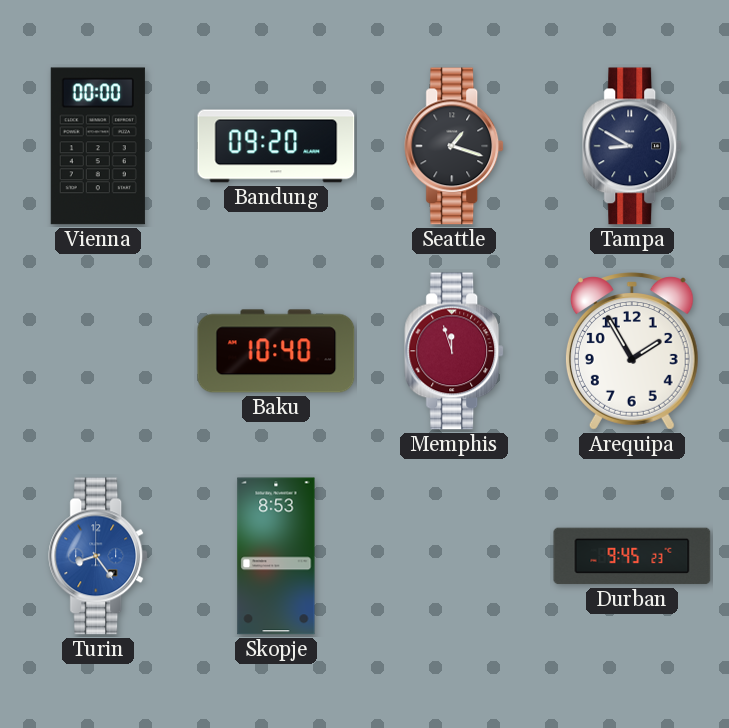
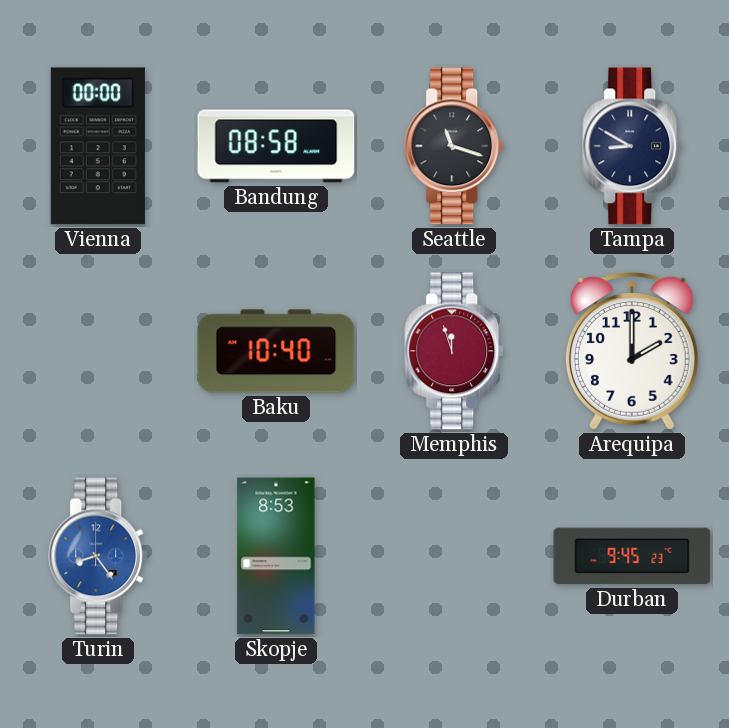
Bandung: 09:20 -> 08:58
Seattle: 1:18 -> 11:18
Arequipa: 1:55 -> 2:00
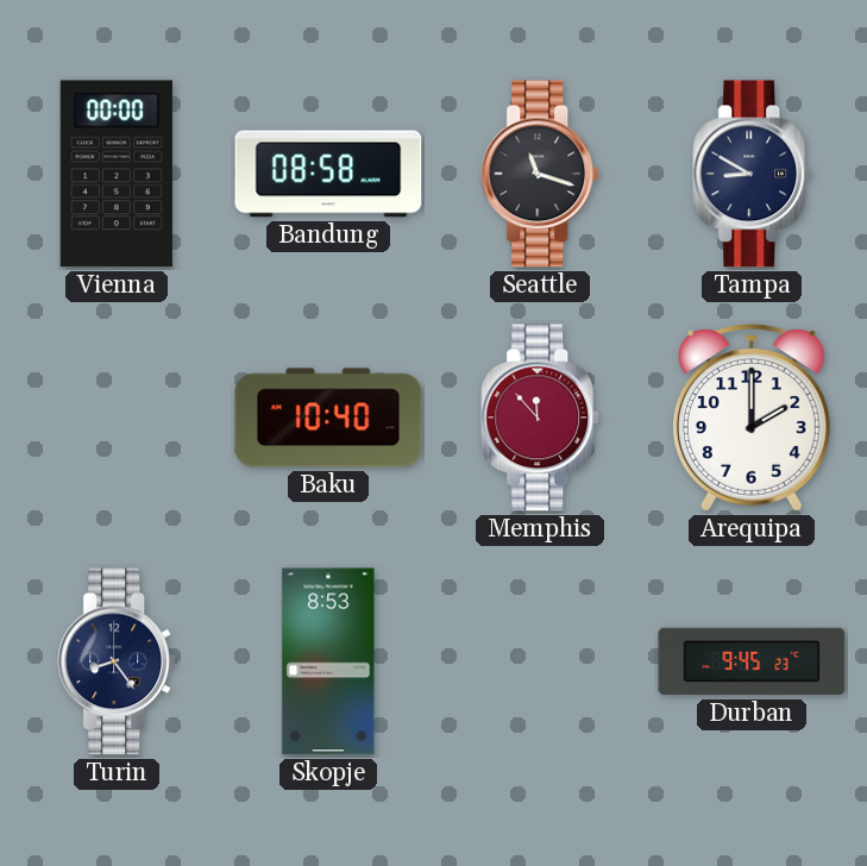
Memphis: 11:57 -> 11:53
Turin dial: blue -> navy
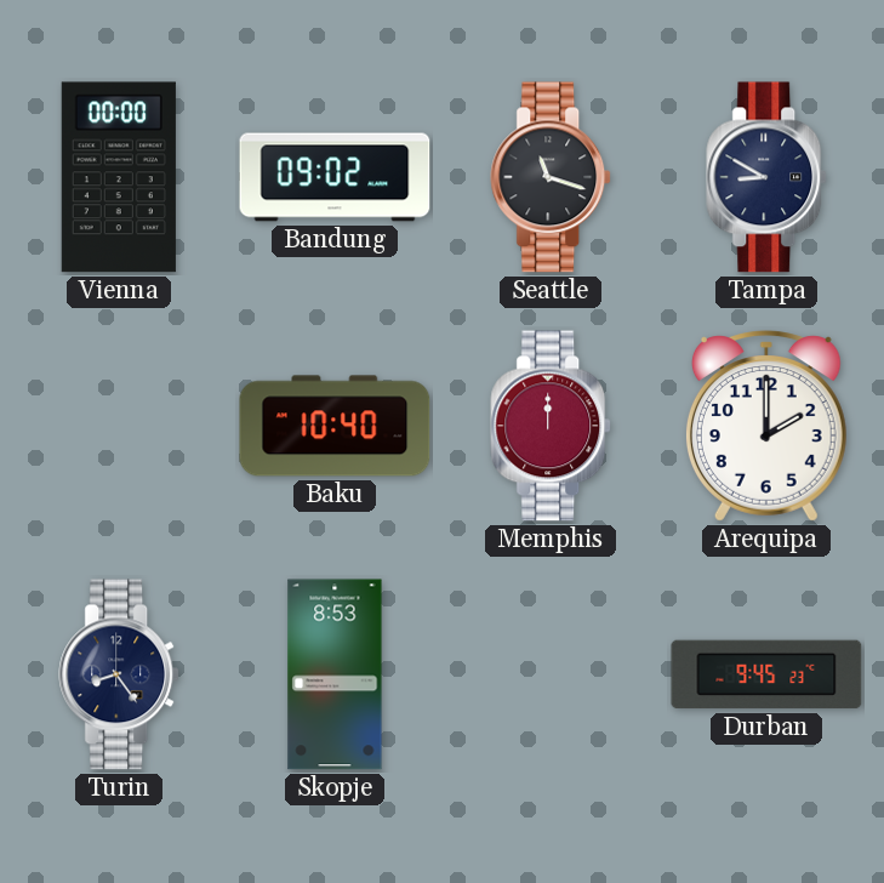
Bandung: 08:58 -> 09:02
Memphis: 11:53 -> 12:00
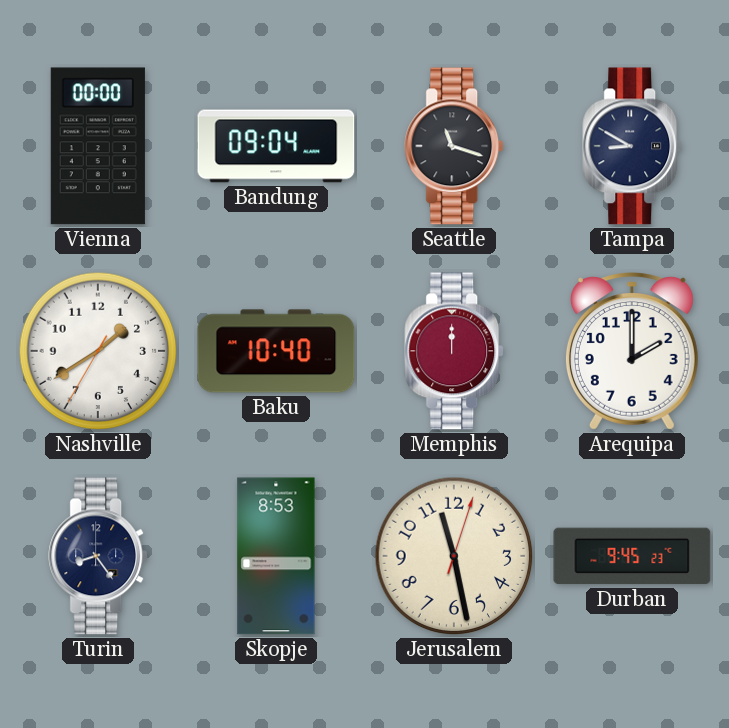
Bandung: 09:02 -> 09:04
Nashville: none -> 1:39
Jerusalem: none -> 11:28
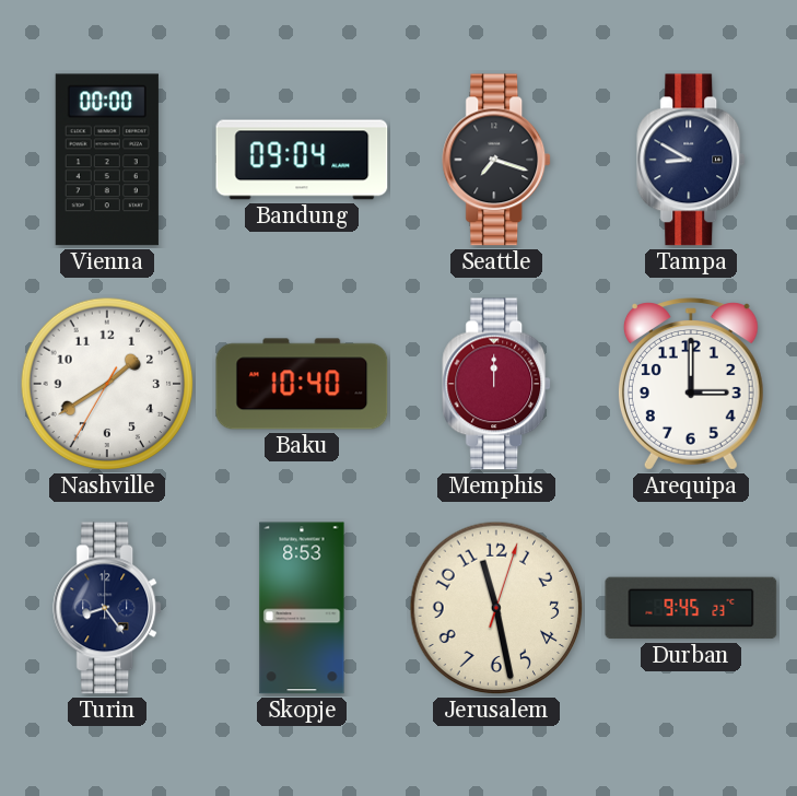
Seattle: 11:18 -> 7:18
Arequipa: 2:00 -> 3:00
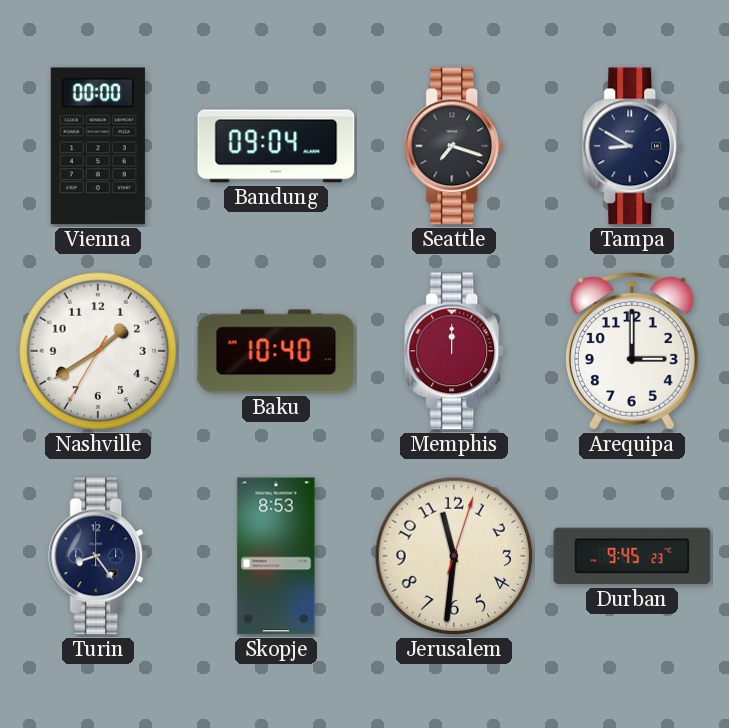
Jerusalem: 11:28 -> 11:31
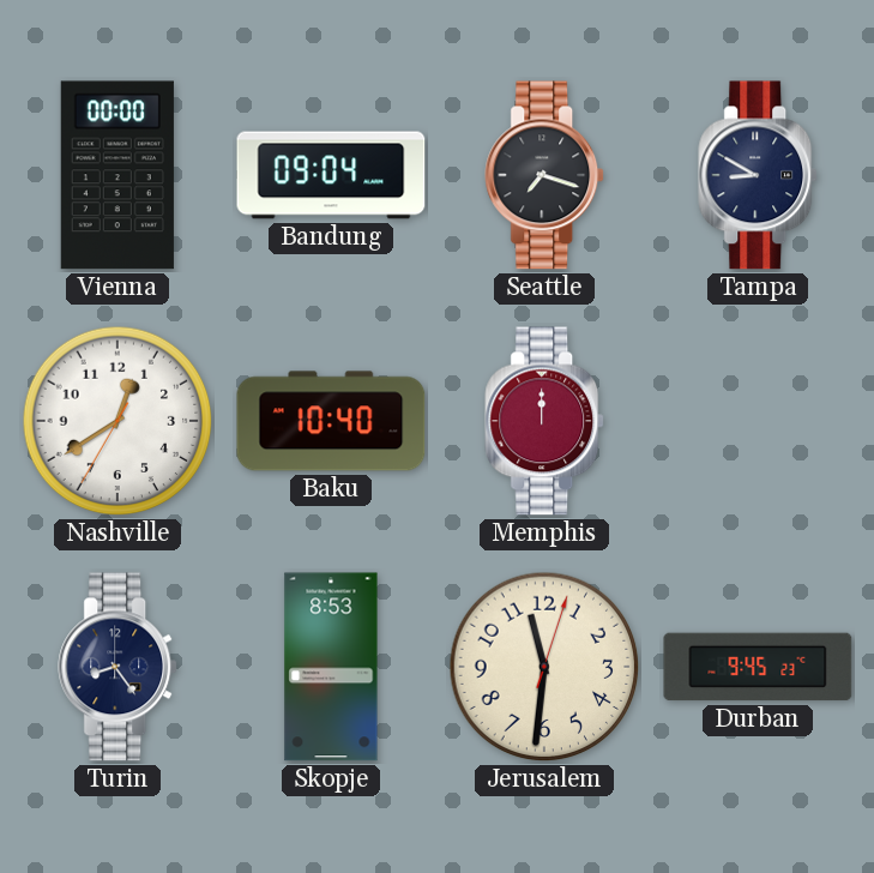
Nashville: 1:39 -> 12:39
Arequipa: 3:00 -> none
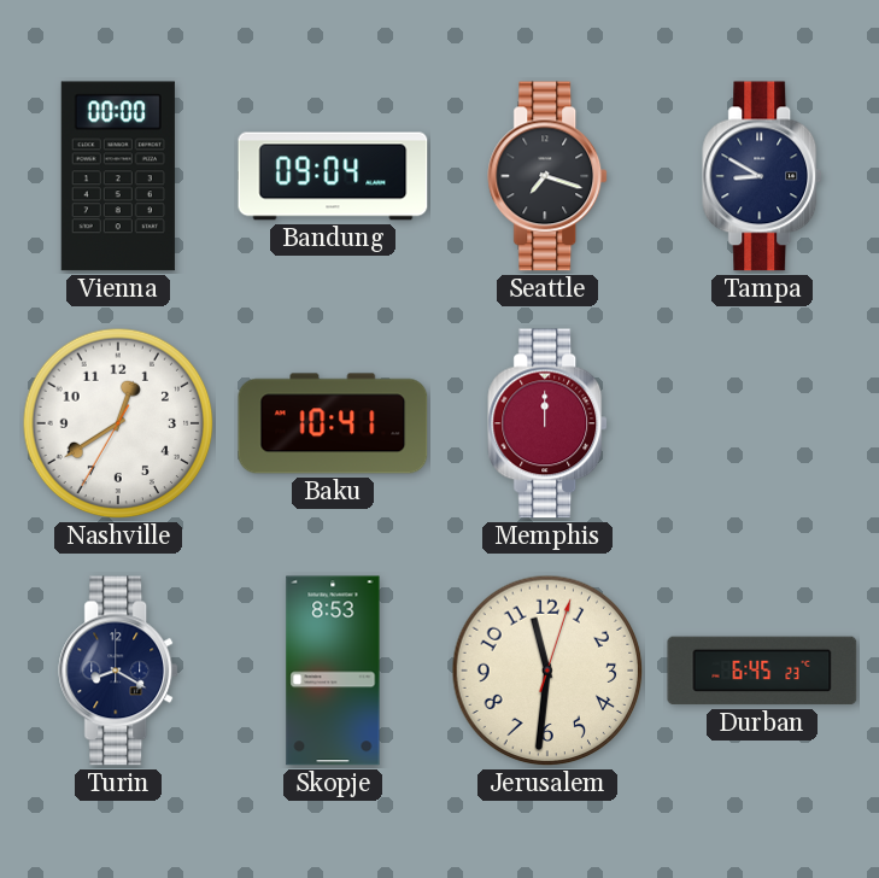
Baku: 10:40 -> 10:41
Turin: 8:24 -> 8:20
Durban: 9:45 -> 6:45
